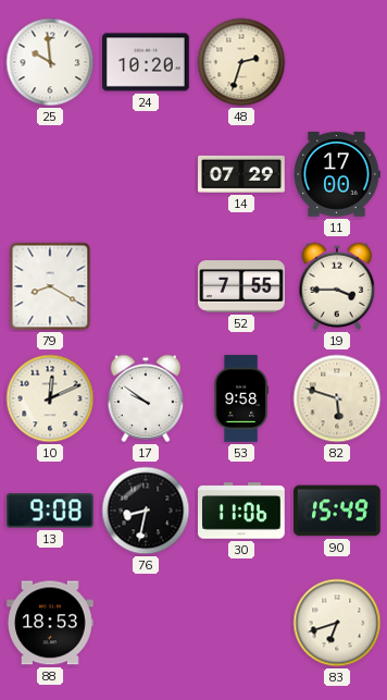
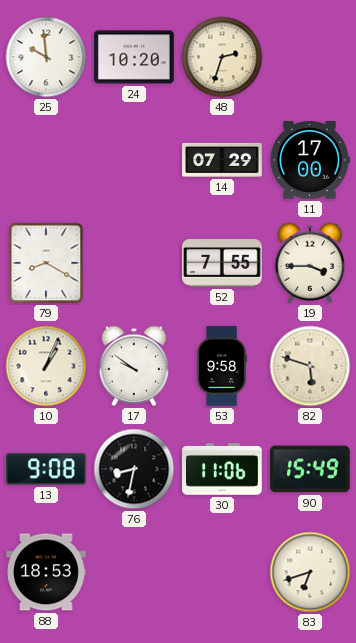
10: 12:11 -> 1:04
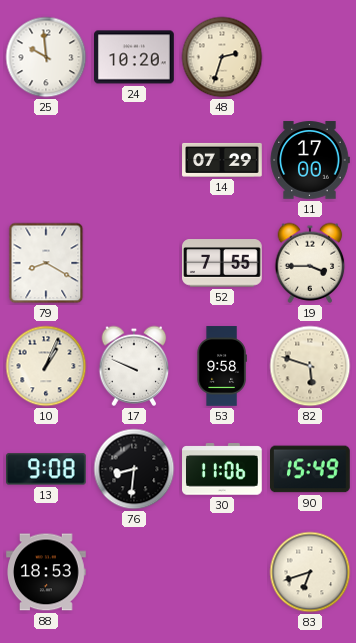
17: 9:51 -> 9:49
76: 8:32 -> 8:31
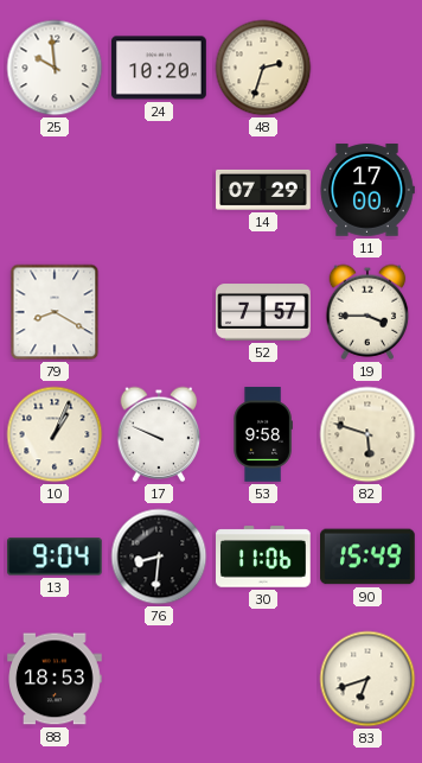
52: 7:55 -> 7:57
13: 9:08 -> 9:04
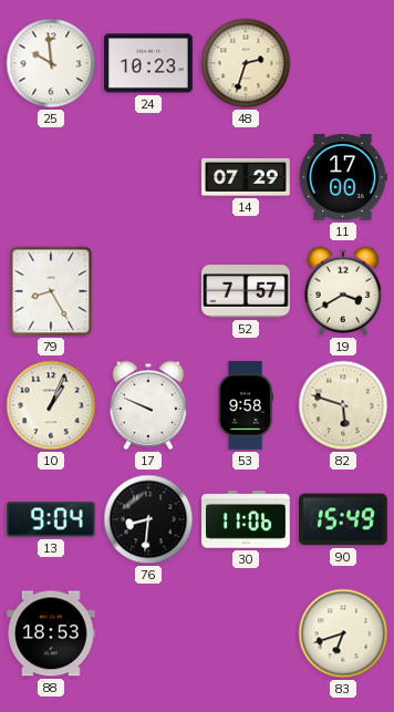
24: 10:20 -> 10:23
79: 8:20 -> 8:25
19: 3:45 -> 3:40
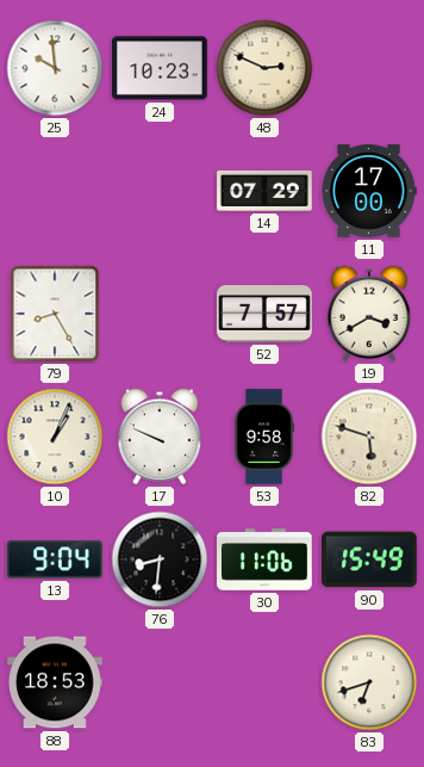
48: 2:33 -> 2:49
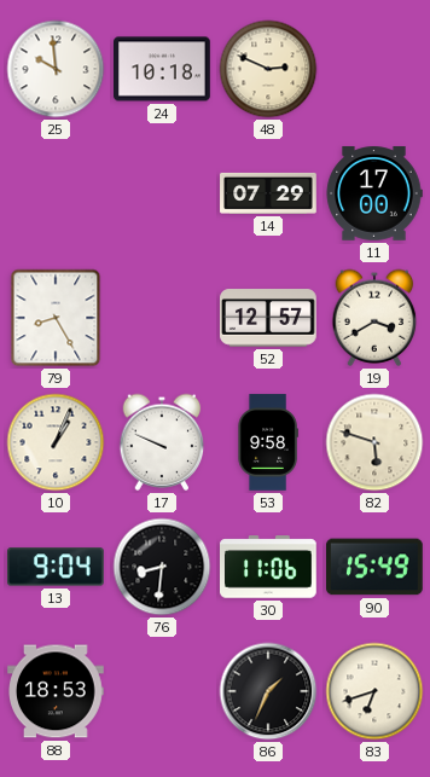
24: 10:23 -> 10:18
52: 7:57 -> 12:57
86: none -> 1:34
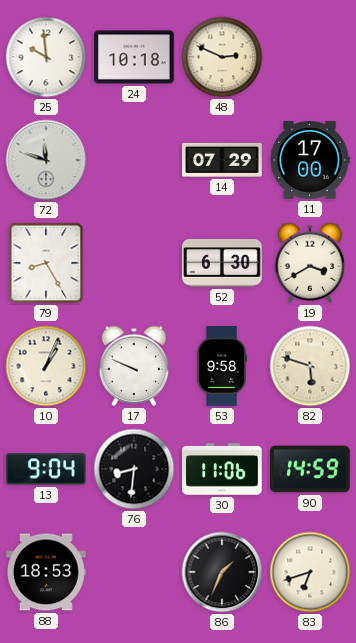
72: none -> 11:48
52: 12:57 -> 6:30
90: 15:49 -> 14:59
